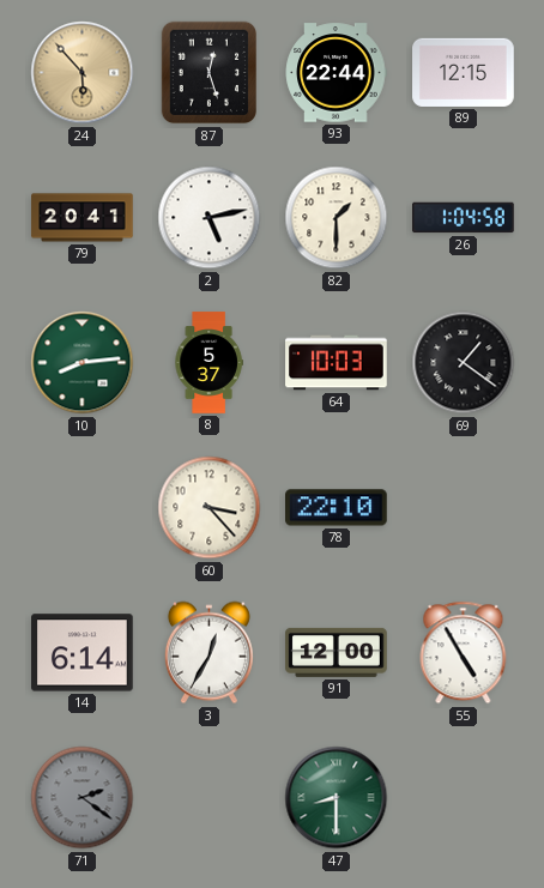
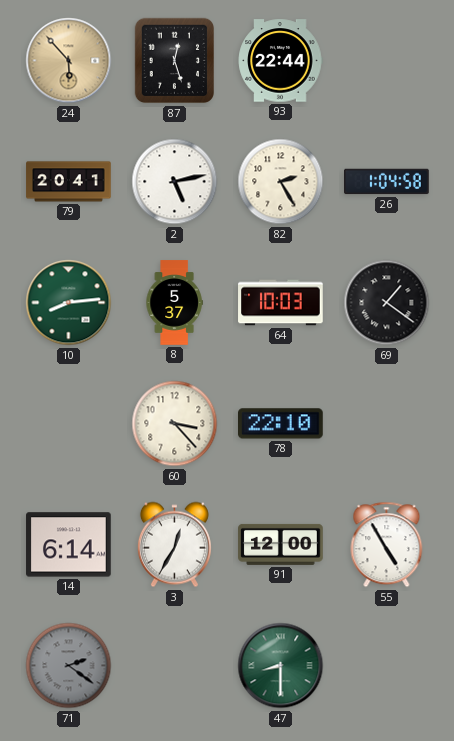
89: 12:15 -> none
82: 1:30 -> 2:25
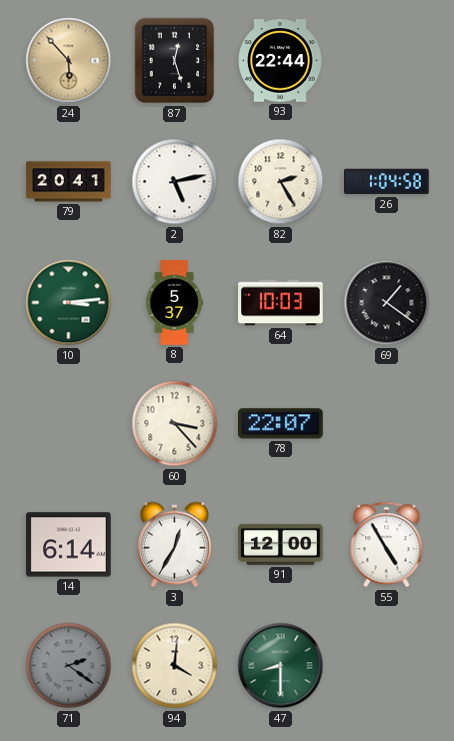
10: 8:14 -> 3:14
78: 22:10 -> 22:07
94: none -> 4:01
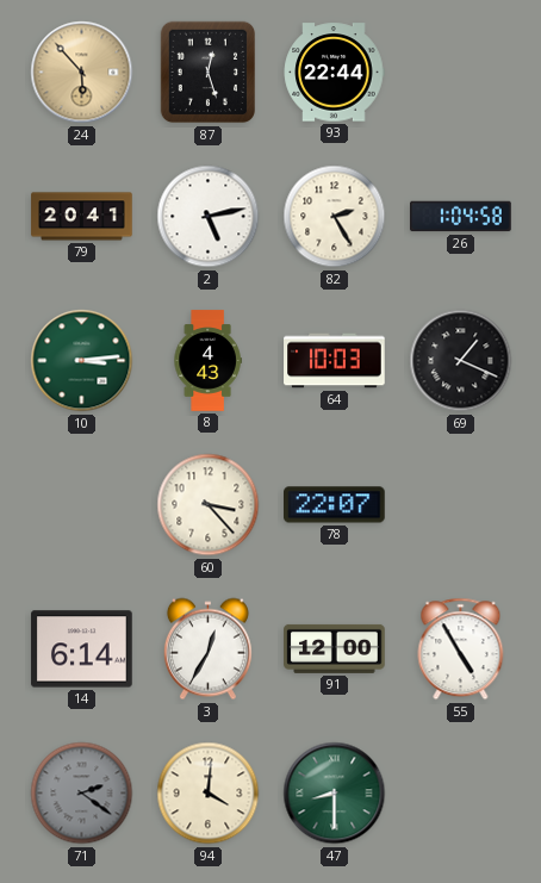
8: 5:37 -> 4:43
69: 1:21 -> 1:19
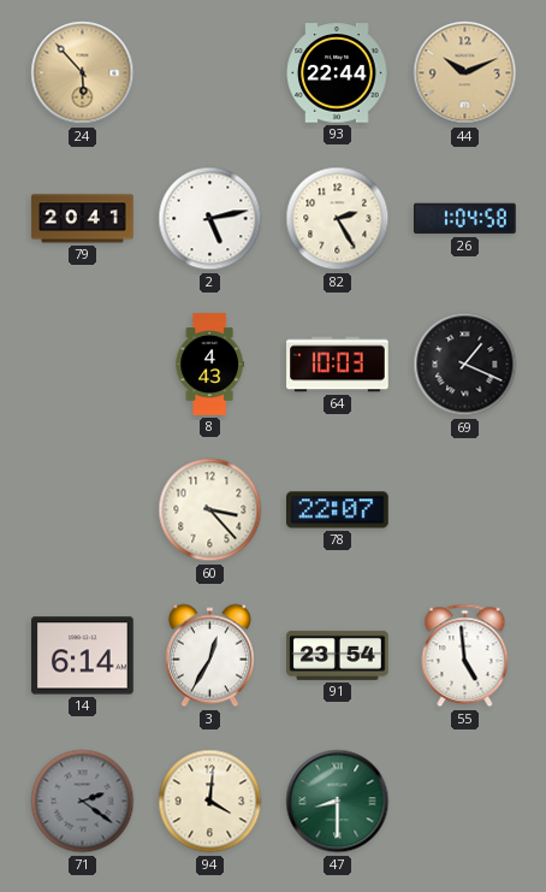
87: 12:27 -> none
44: none -> 10:11
10: 3:14 -> none
91: 12:00 -> 23:54
55: 4:55 -> 4:59
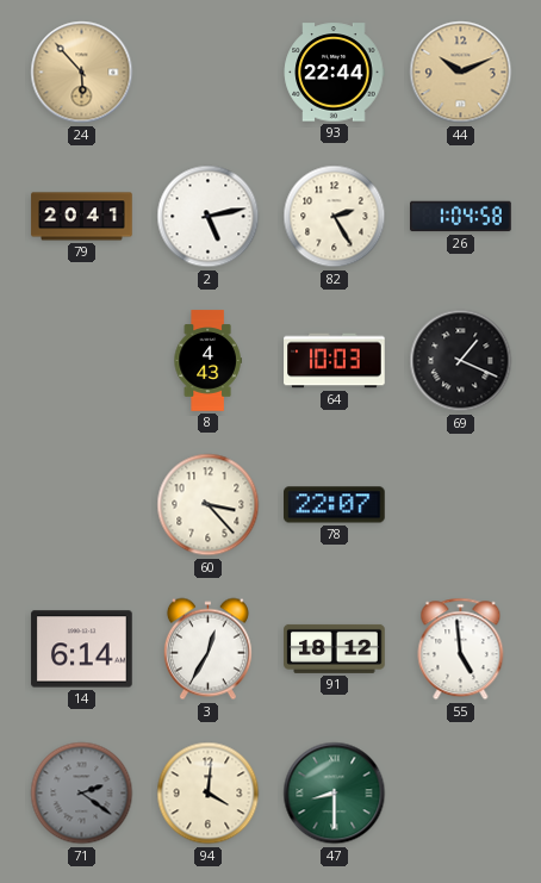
91: 23:54 -> 18:12
